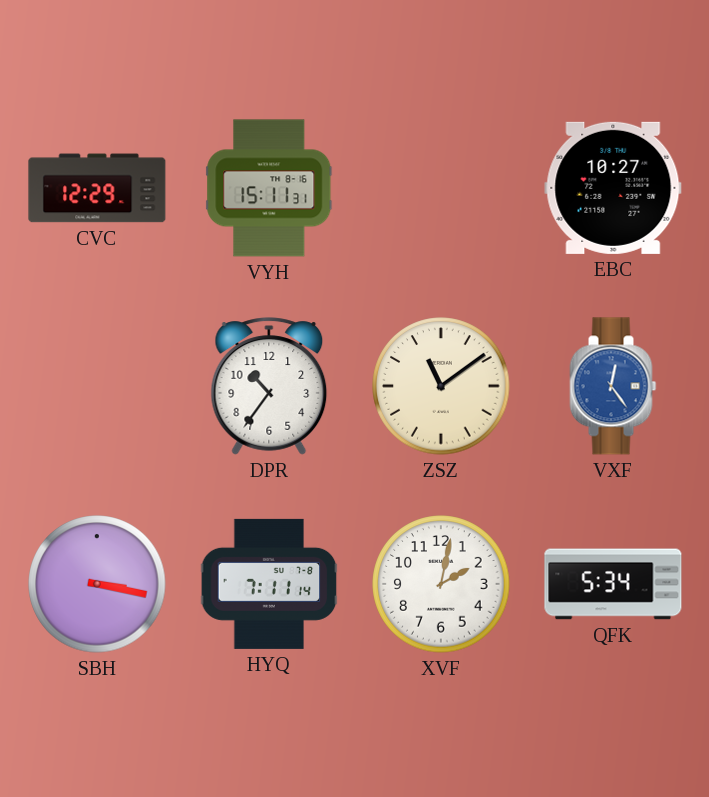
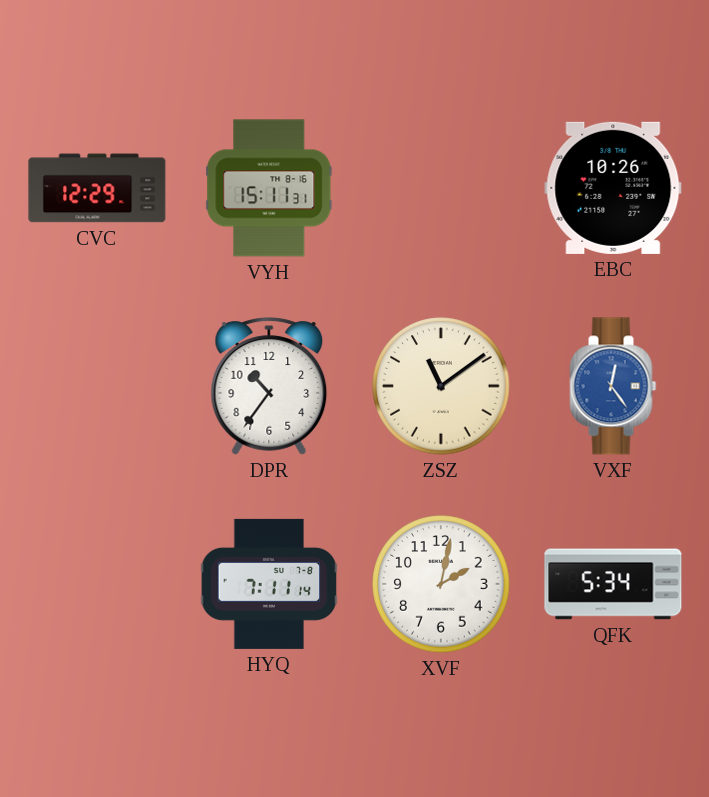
EBC: 10:27 -> 10:26
SBH: 3:17 -> none
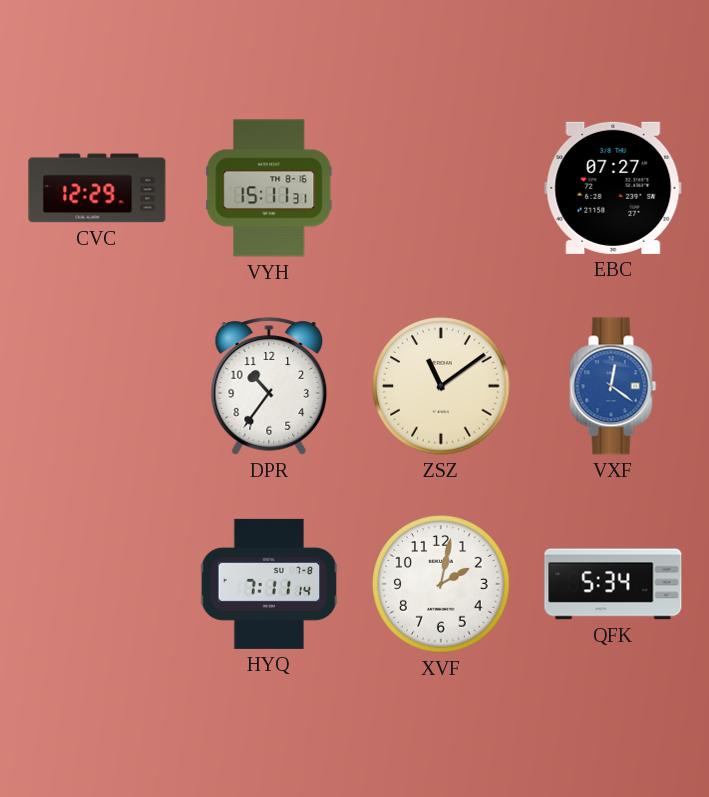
EBC: 10:26 -> 07:27
VXF: 12:24 -> 12:21
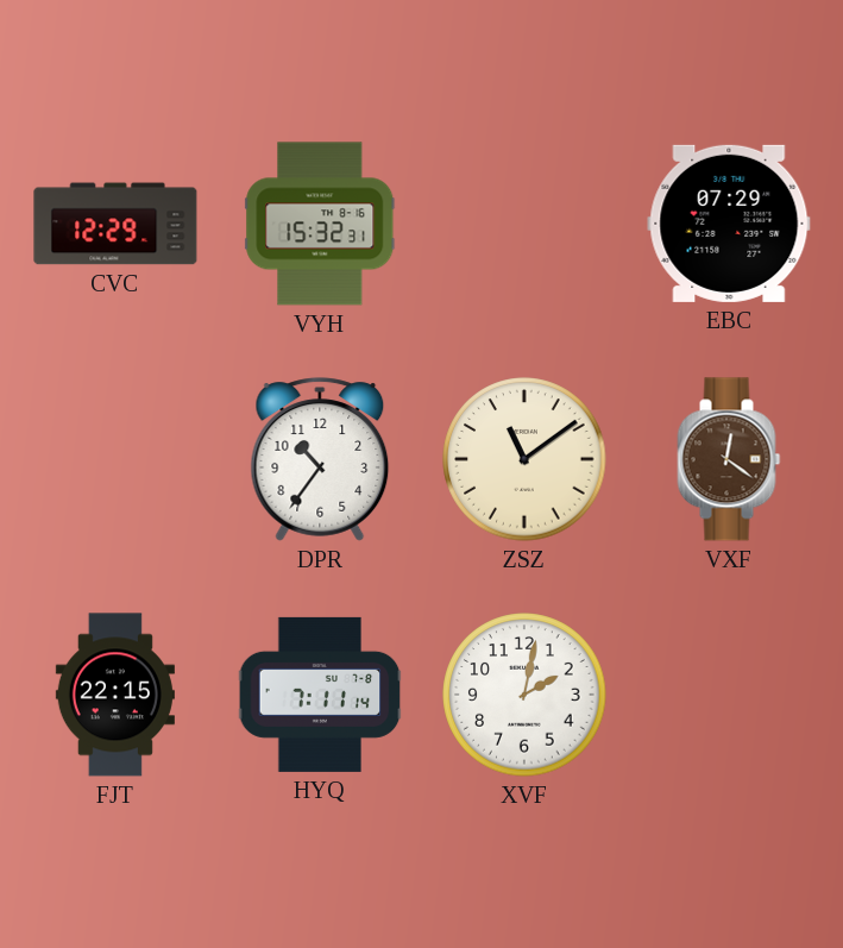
VYH: 15:11 -> 15:32
EBC: 07:27 -> 07:29
VXF dial: blue -> brown
FJT: none -> 22:15
QFK: 5:34 -> none
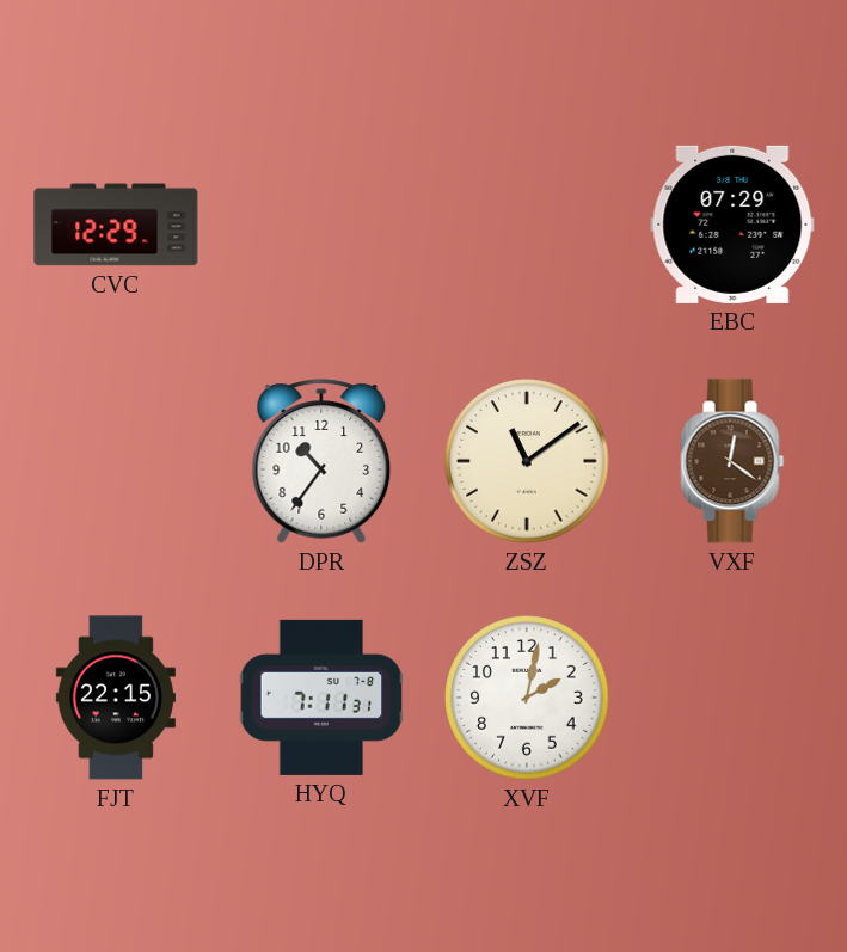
VYH: 15:32 -> none
HYQ: 7:11:14 -> 7:11:31
